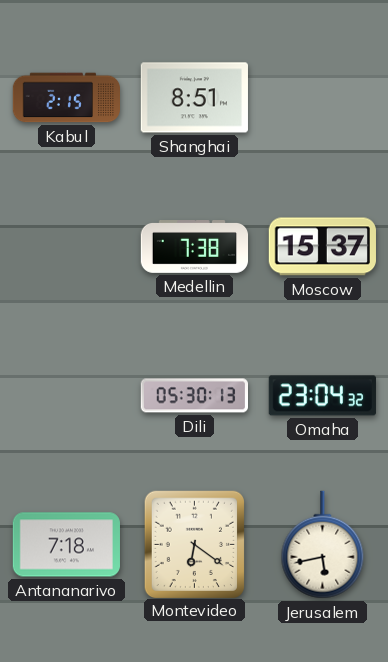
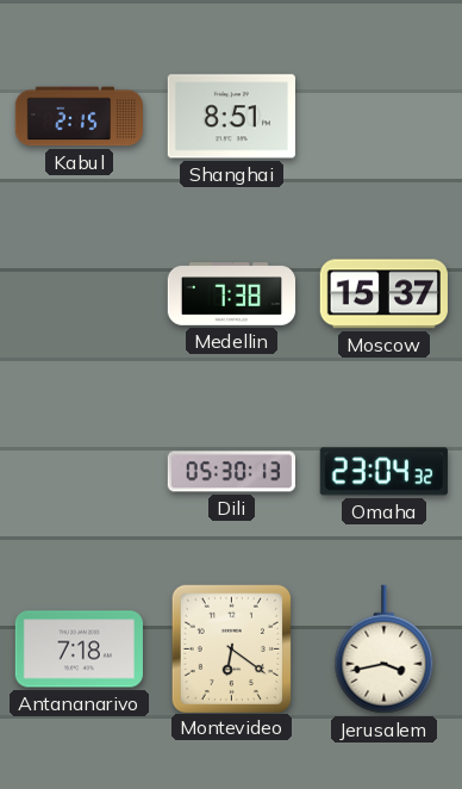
Jerusalem: 5:43 -> 3:43
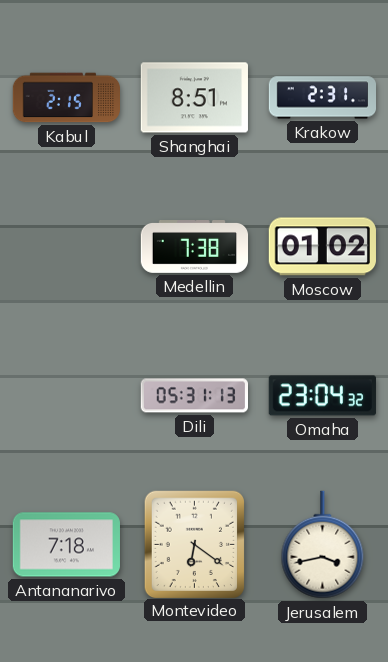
Krakow: none -> 2:31
Moscow: 15:37 -> 01:02
Dili: 05:30 -> 05:31
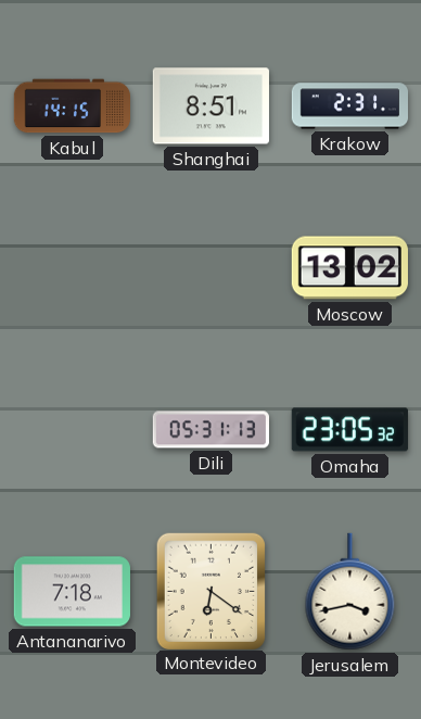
Kabul: 2:15 -> 14:15
Medellin: 7:38 -> none
Moscow: 01:02 -> 13:02
Omaha: 23:04 -> 23:05
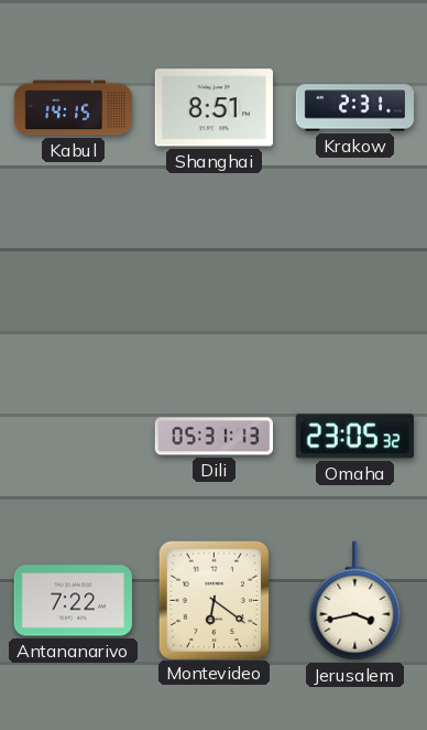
Moscow: 13:02 -> none
Antananarivo: 7:18 -> 7:22
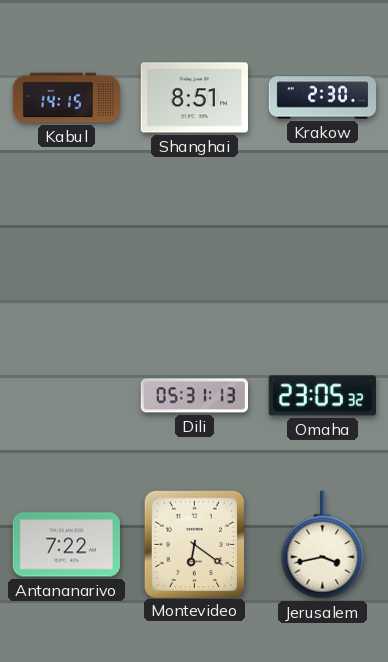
Krakow: 2:31 -> 2:30
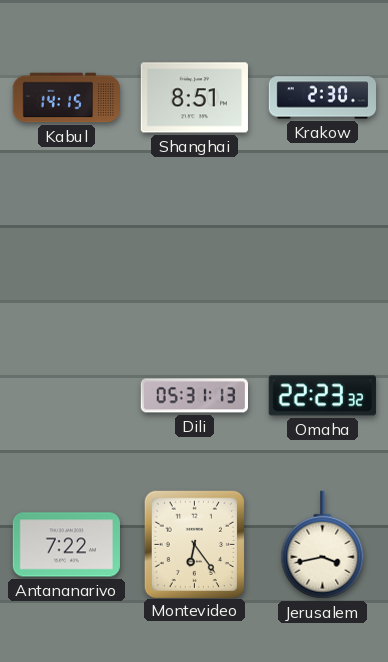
Omaha: 23:05 -> 22:23
Montevideo: 6:21 -> 6:24
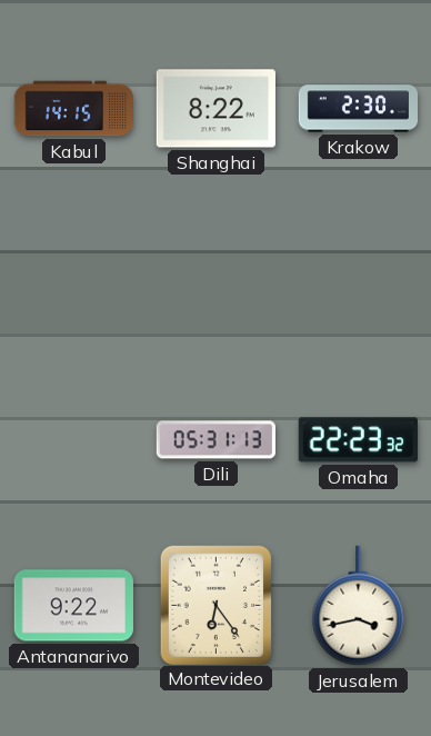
Shanghai: 8:51 -> 8:22
Antananarivo: 7:22 -> 9:22
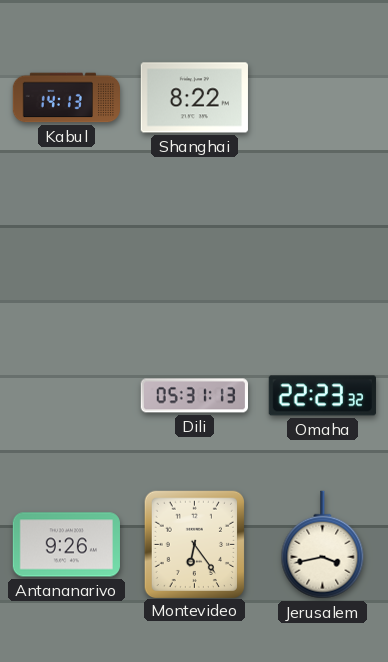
Kabul: 14:15 -> 14:13
Krakow: 2:30 -> none
Antananarivo: 9:22 -> 9:26
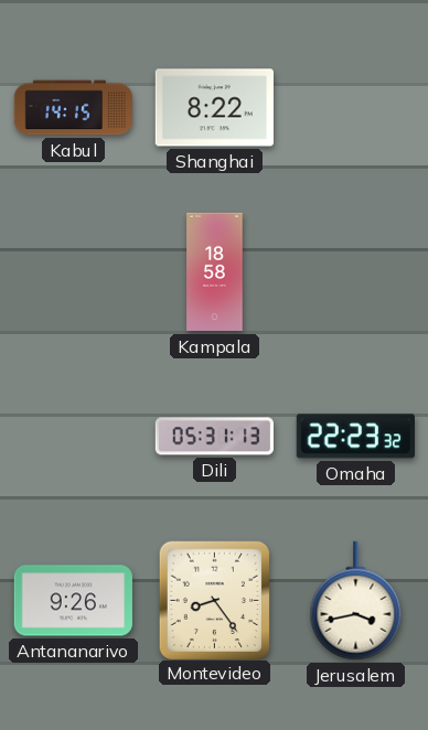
Kabul: 14:13 -> 14:15
Kampala: none -> 18:58
Montevideo: 6:24 -> 8:24
